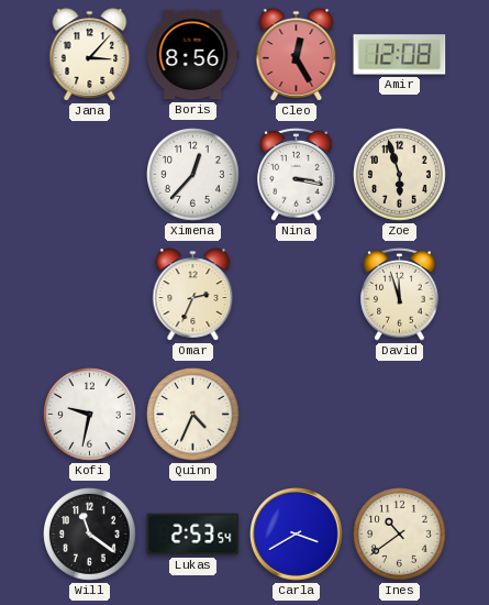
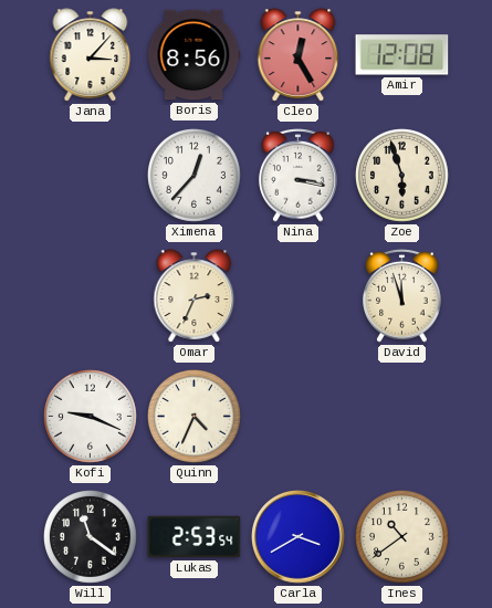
Kofi: 9:32 -> 9:19
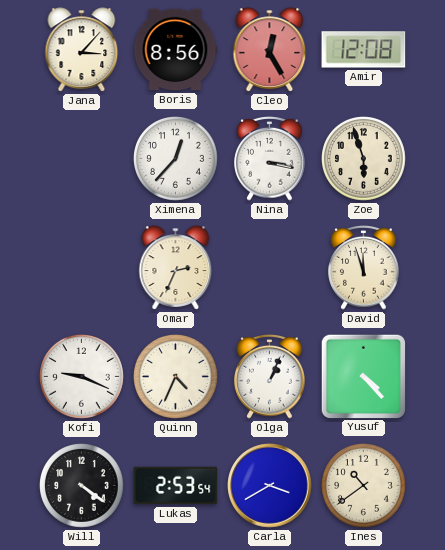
Olga: none -> 1:04
Yusuf: none -> 4:23
Will: 11:21 -> 4:21
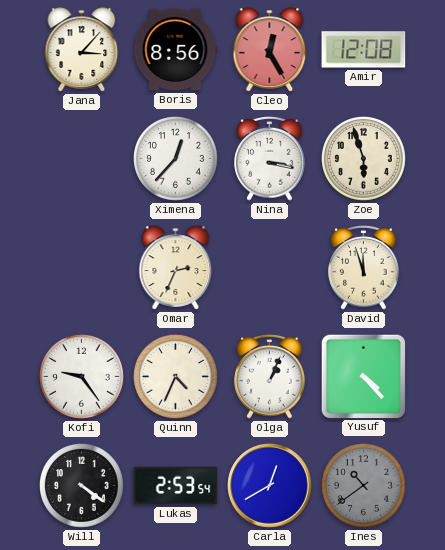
Kofi: 9:19 -> 9:24
Carla: 3:40 -> 12:40
Ines dial: cream -> grey
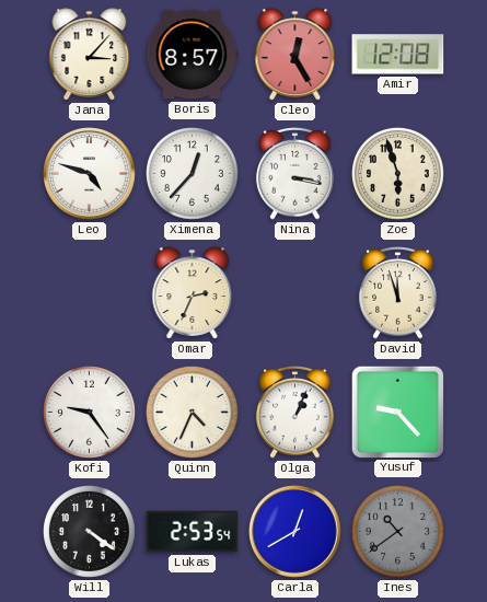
Boris: 8:56 -> 8:57
Leo: none -> 4:48
Yusuf: 4:23 -> 9:23
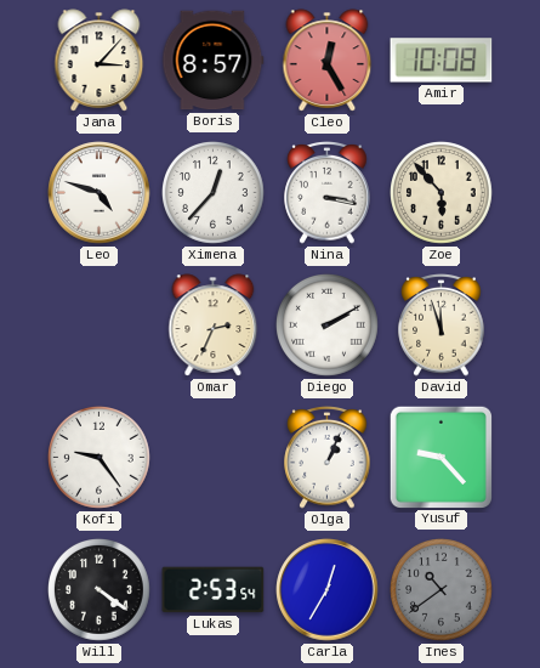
Amir: 12:08 -> 10:08
Zoe: 5:57 -> 5:53
Diego: none -> 2:10
Quinn: 4:34 -> none
Carla: 12:40 -> 12:35
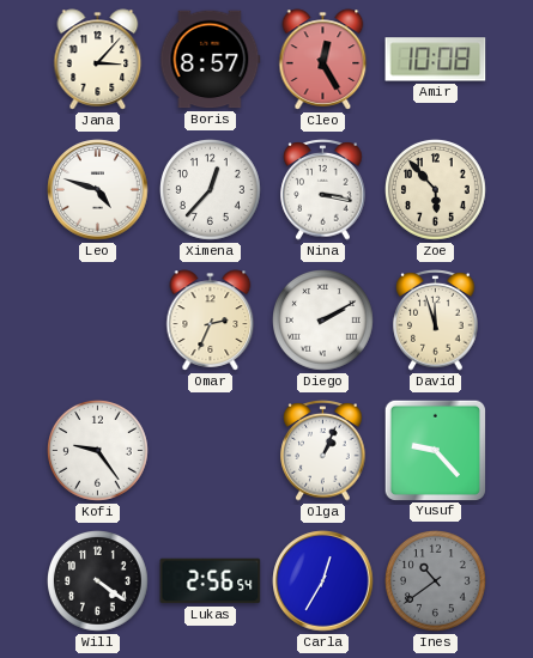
Lukas: 2:53 -> 2:56
